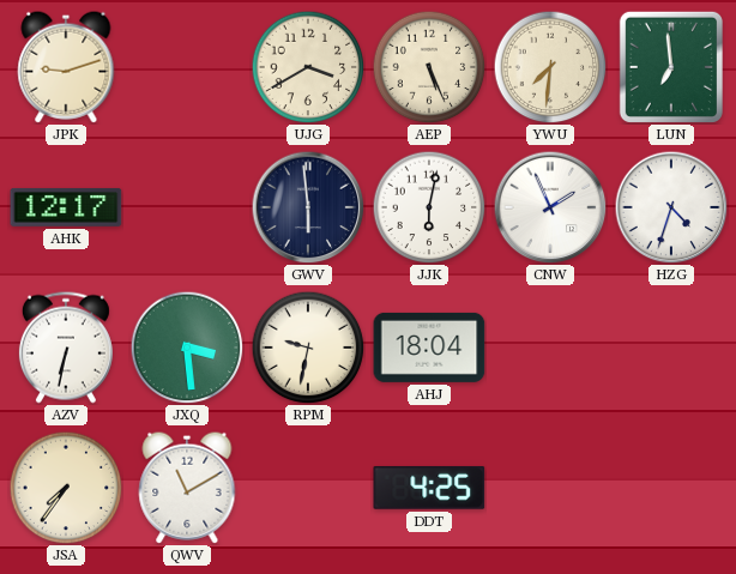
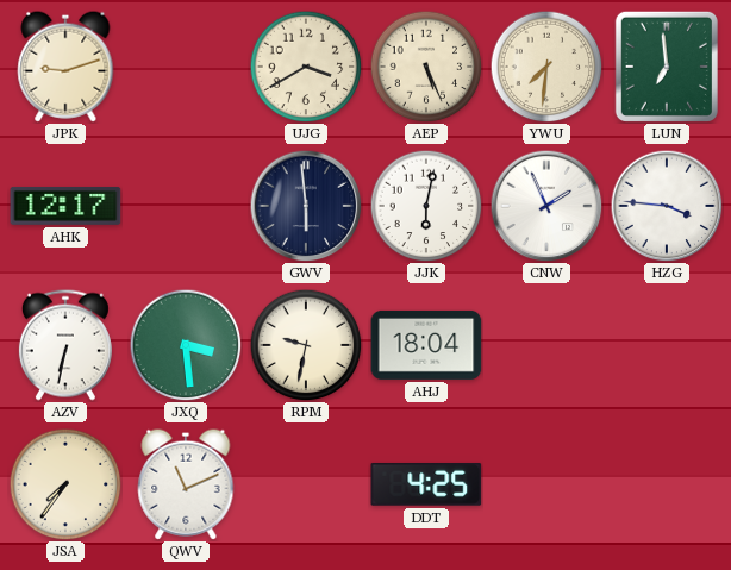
HZG: 4:33 -> 3:46
QWV: 11:10 -> 11:11
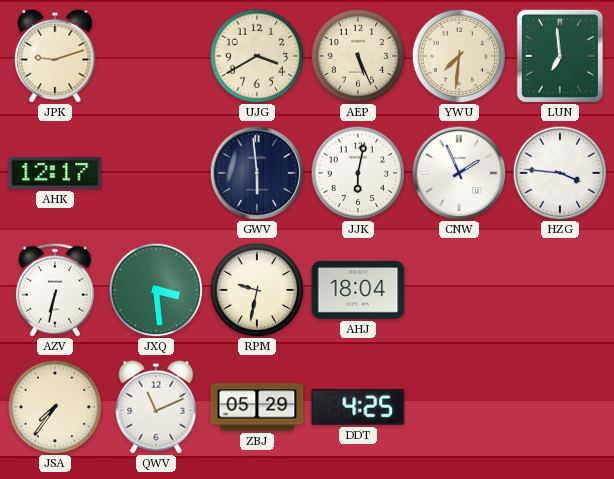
ZBJ: none -> 05:29
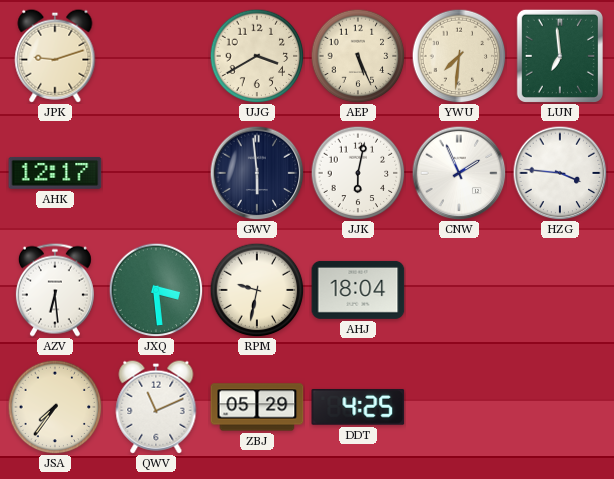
AZV: 6:32 -> 6:29
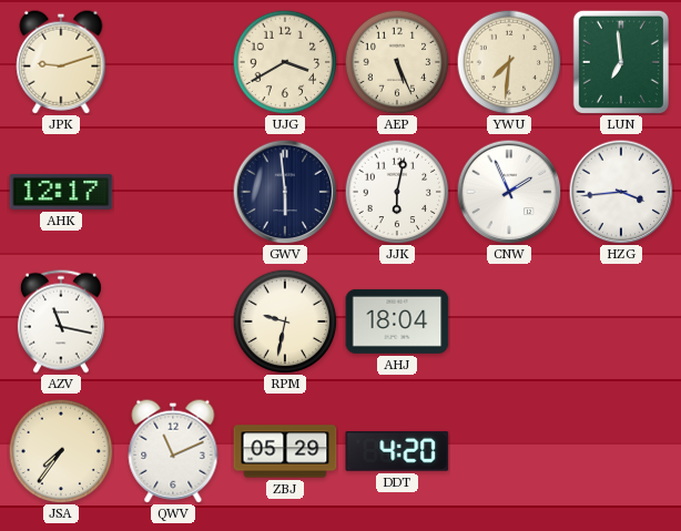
HZG: 3:46 -> 3:44
AZV: 6:29 -> 11:17
JXQ: 3:29 -> none
DDT: 4:25 -> 4:20
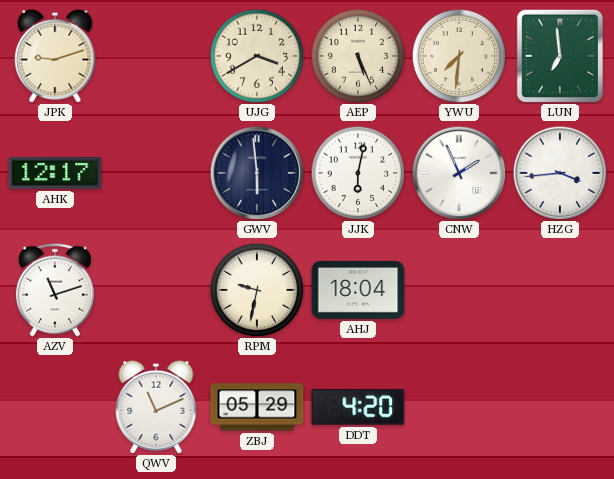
AZV: 11:17 -> 11:12
JSA: 7:36 -> none
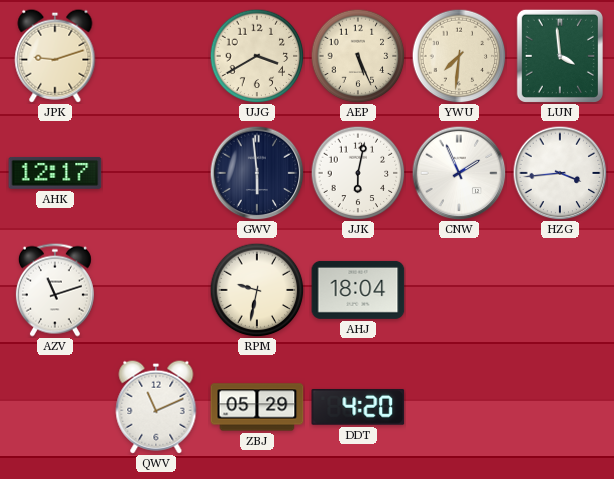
LUN: 6:59 -> 3:59
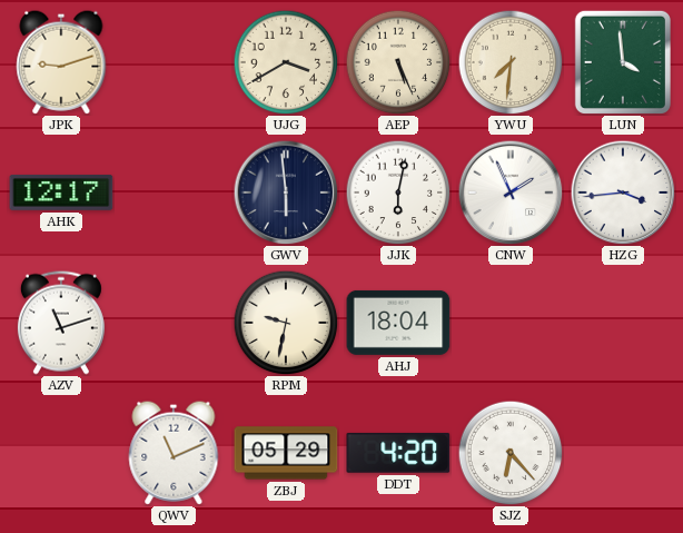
SJZ: none -> 6:23
